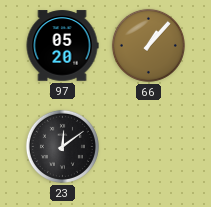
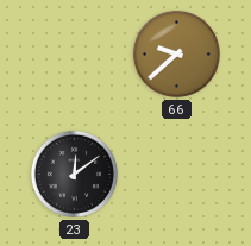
97: 05:20 -> none
66: 1:07 -> 9:38
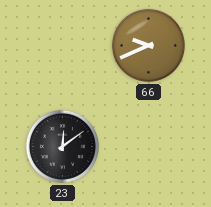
66: 9:38 -> 9:41
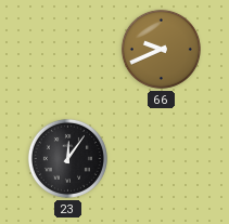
23: 12:09 -> 12:06
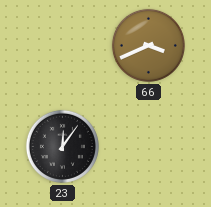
66: 9:41 -> 3:41
